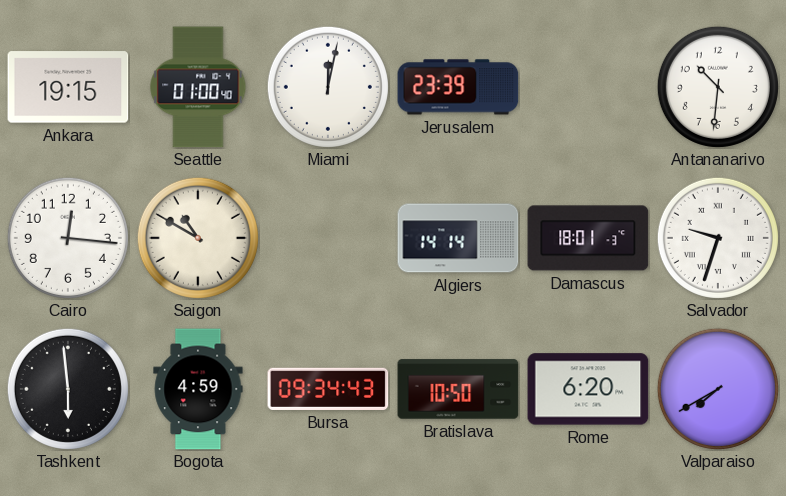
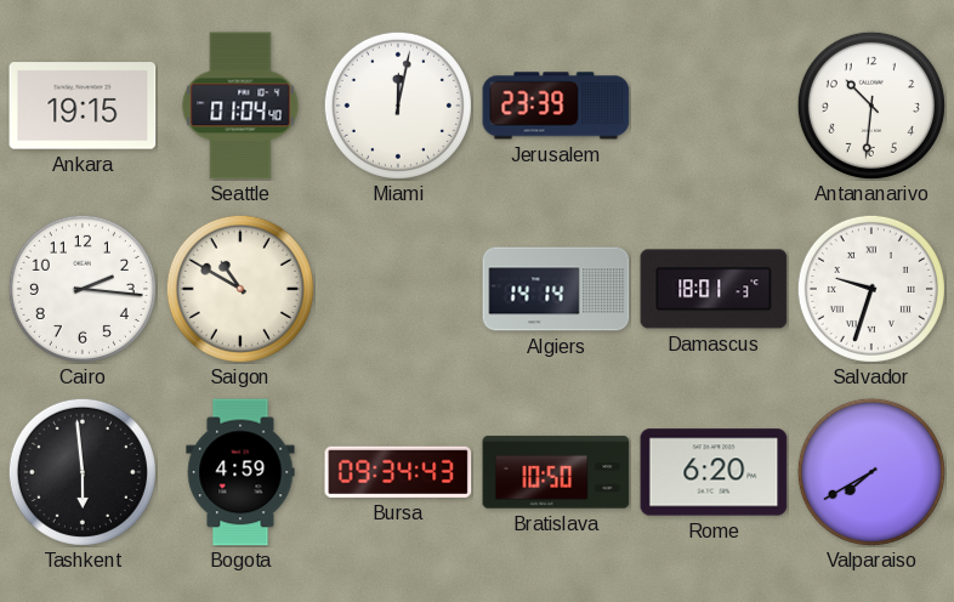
Seattle: 01:00 -> 01:04
Cairo: 12:16 -> 2:16
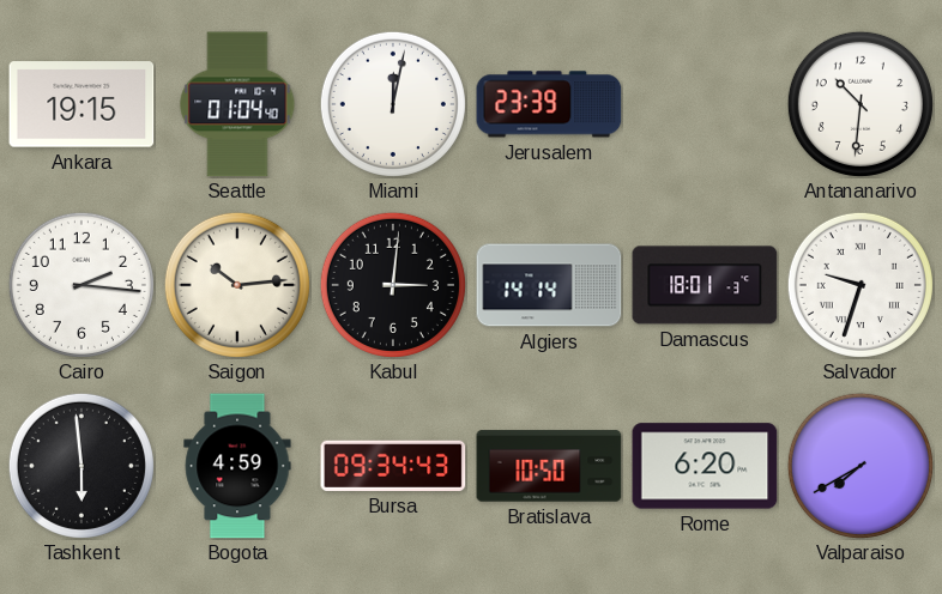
Saigon: 10:50 -> 10:14
Kabul: none -> 3:01
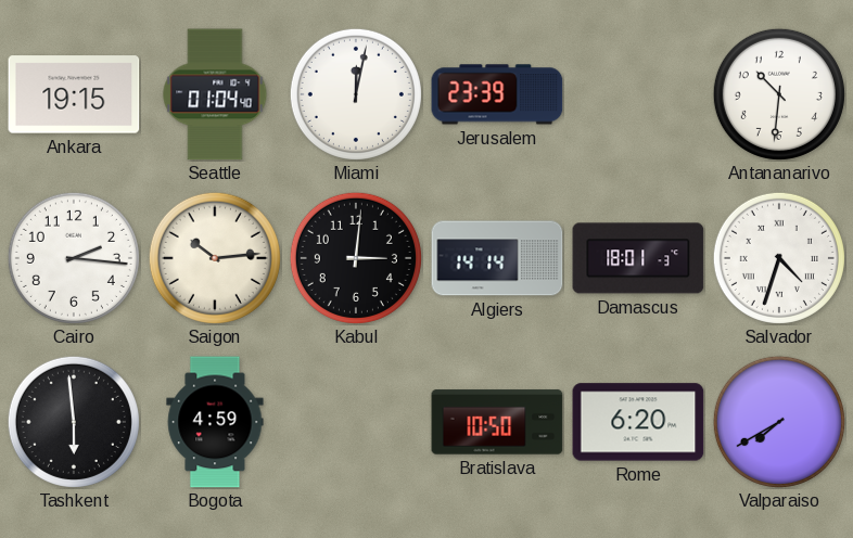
Salvador: 9:33 -> 4:33
Bursa: 09:34 -> none
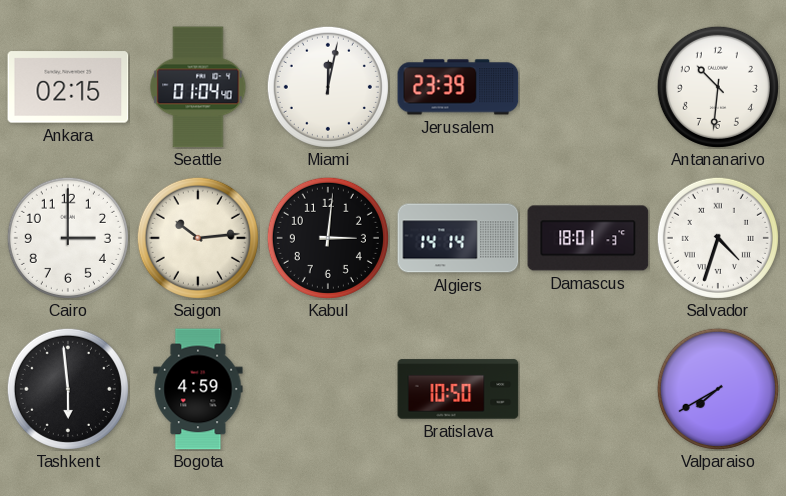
Ankara: 19:15 -> 02:15
Cairo: 2:16 -> 3:00
Rome: 6:20 -> none
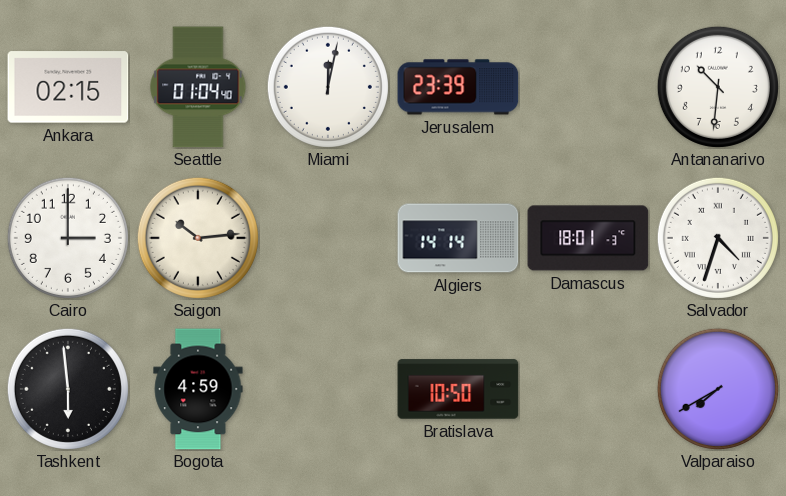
Kabul: 3:01 -> none
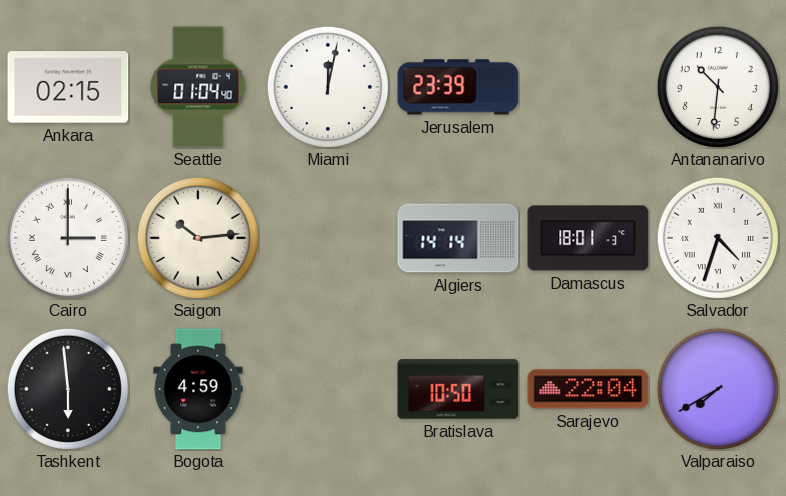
Cairo numerals: Arabic -> Roman
Sarajevo: none -> 22:04
